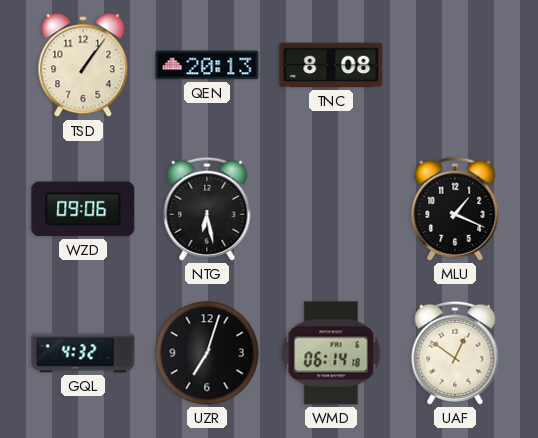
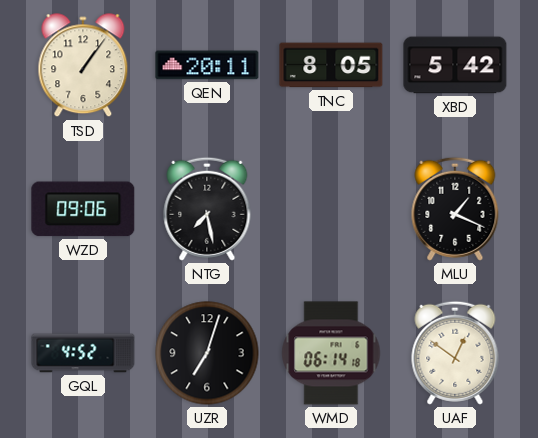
QEN: 20:13 -> 20:11
TNC: 8:08 -> 8:05
XBD: none -> 5:42
NTG: 6:28 -> 7:28
GQL: 4:32 -> 4:52
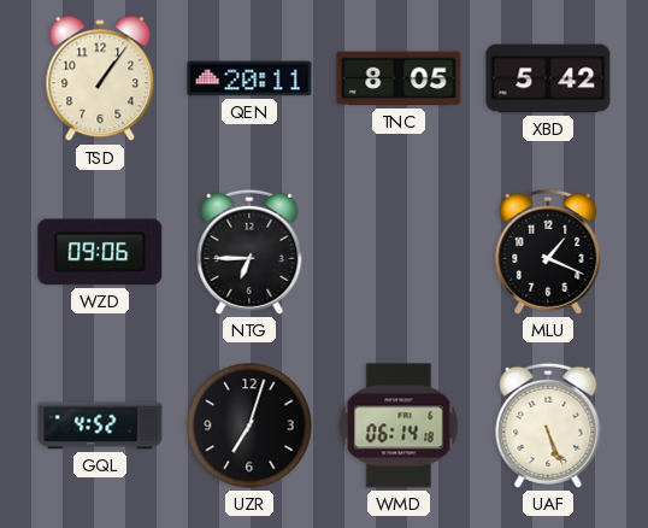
NTG: 7:28 -> 6:45
UAF: 12:51 -> 5:26
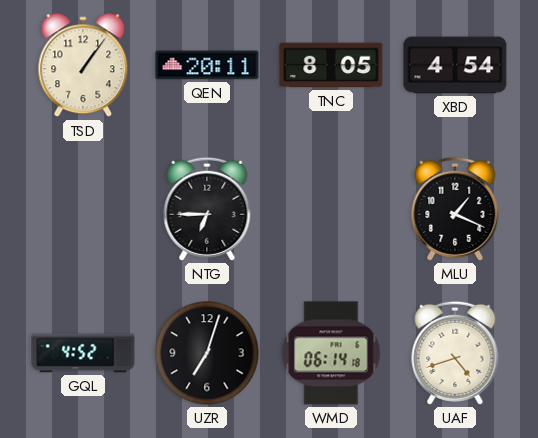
XBD: 5:42 -> 4:54
WZD: 09:06 -> none
UAF: 5:26 -> 4:42
